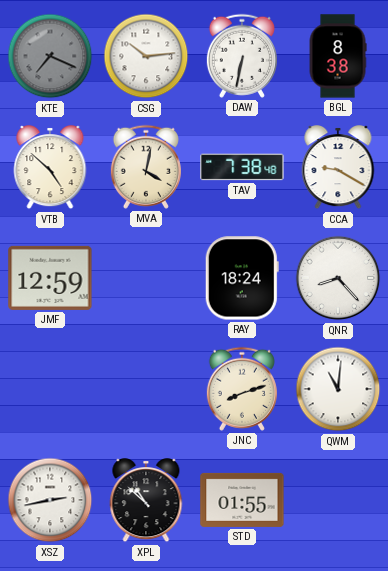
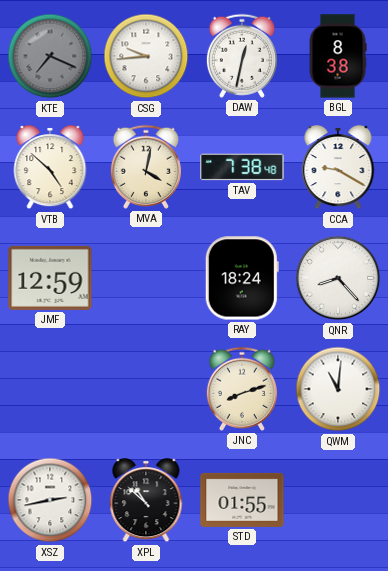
CSG: 10:14 -> 9:44
DAW: 6:32 -> 12:32
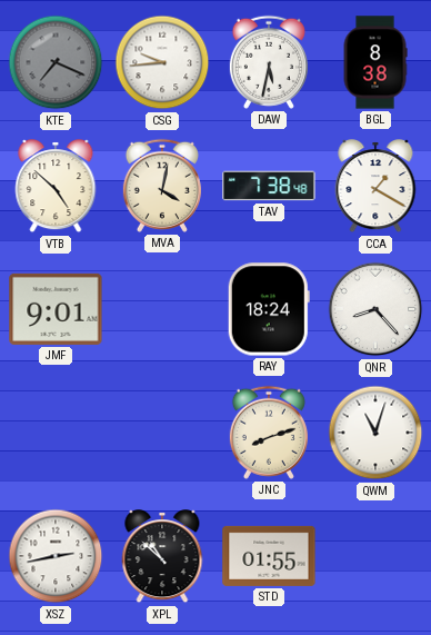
DAW: 12:32 -> 5:32
CCA: 9:20 -> 1:20
JMF: 12:59 -> 9:01
QWM: 11:01 -> 11:03
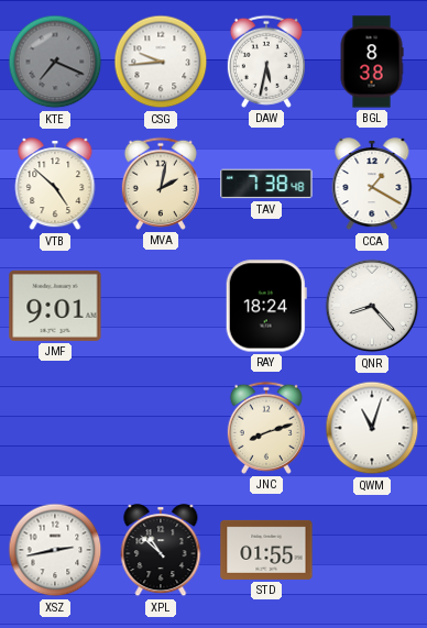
MVA: 4:02 -> 2:02
